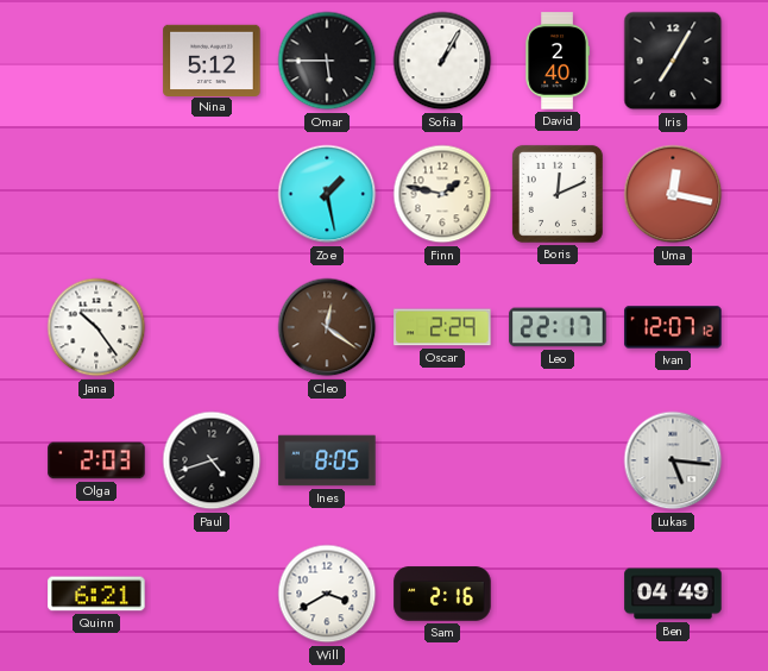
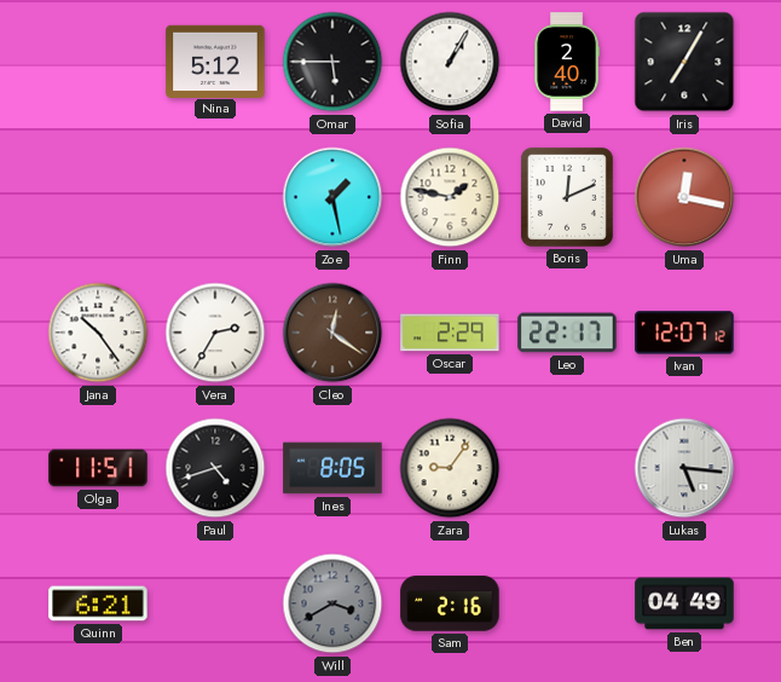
Vera: none -> 2:35
Olga: 2:03 -> 11:51
Zara: none -> 9:06
Will dial: white -> grey
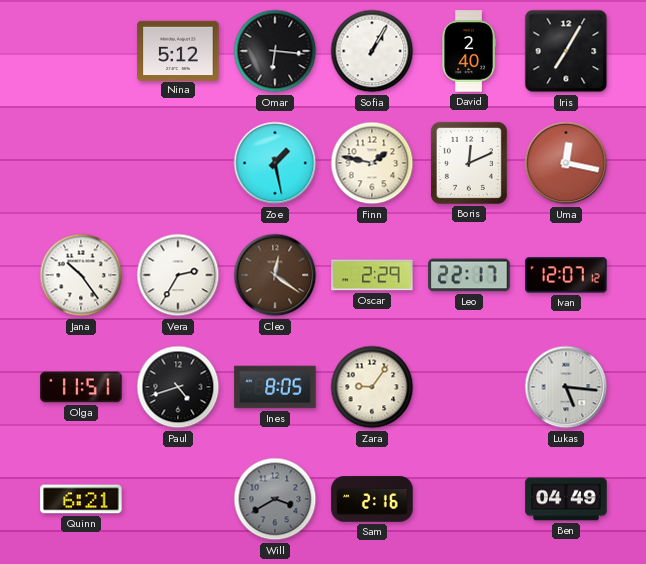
Omar: 5:45 -> 6:16
